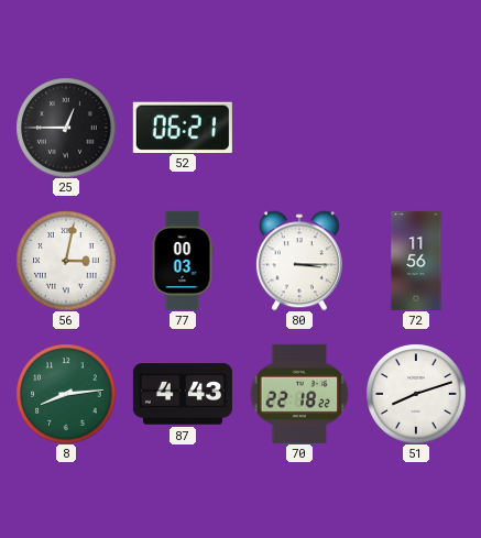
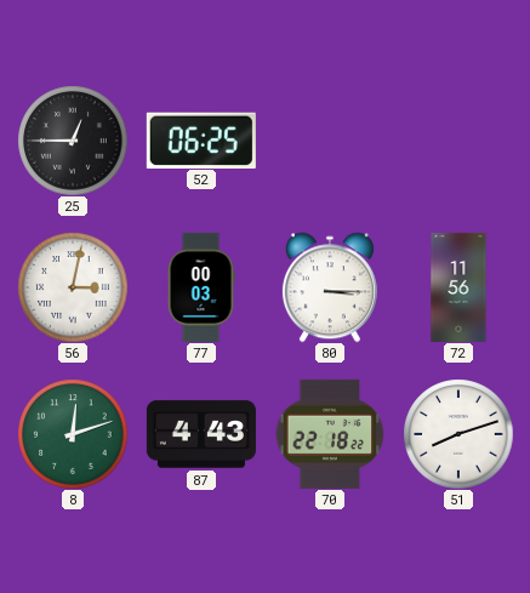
52: 06:21 -> 06:25
8: 8:14 -> 12:12
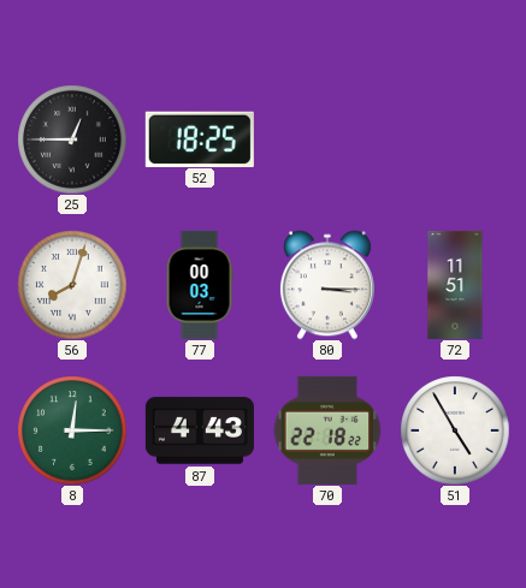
52: 06:25 -> 18:25
56: 3:02 -> 8:03
72: 11:56 -> 11:51
8: 12:12 -> 12:15
51: 8:12 -> 4:55
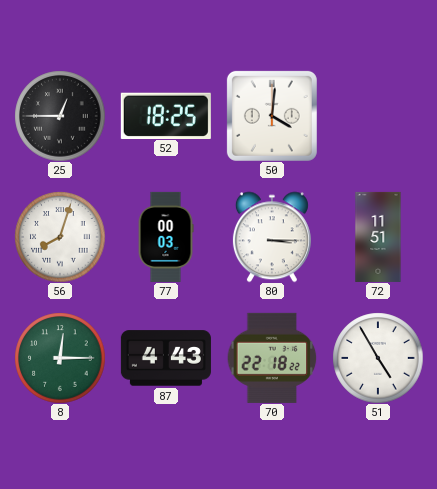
50: none -> 4:01
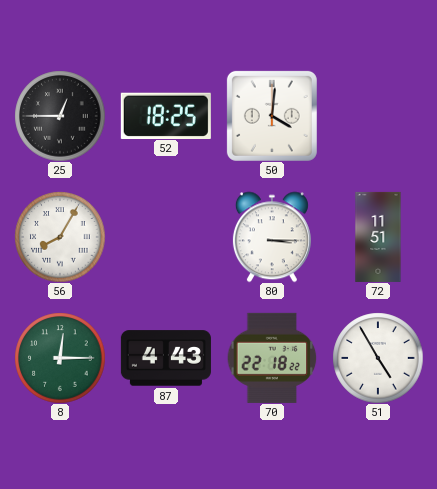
56: 8:03 -> 8:05
77: 00:03 -> none
